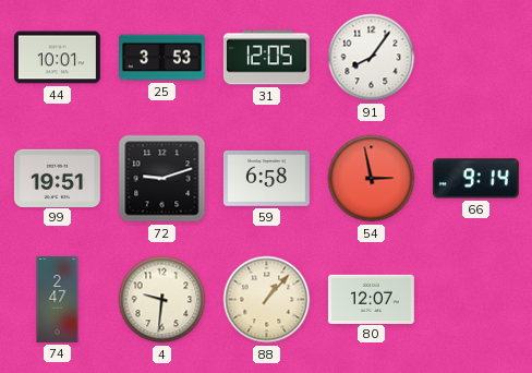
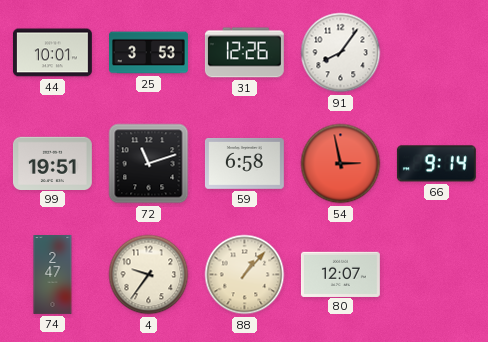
31: 12:05 -> 12:26
72: 9:12 -> 11:12
4: 9:31 -> 9:36
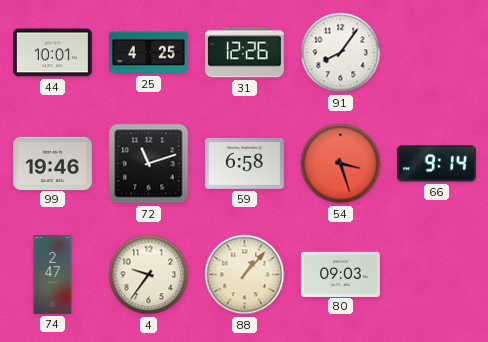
25: 3:53 -> 4:25
99: 19:51 -> 19:46
54: 2:58 -> 3:27
80: 12:07 -> 09:03
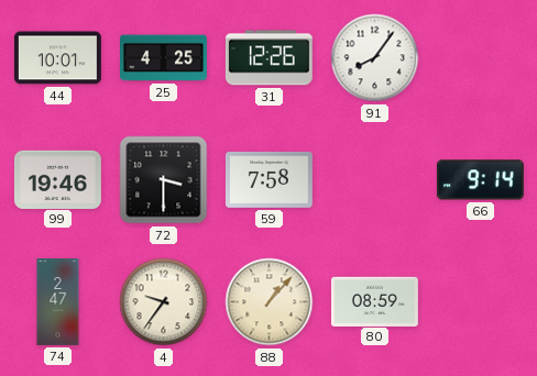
72: 11:12 -> 3:30
59: 6:58 -> 7:58
54: 3:27 -> none
80: 09:03 -> 08:59
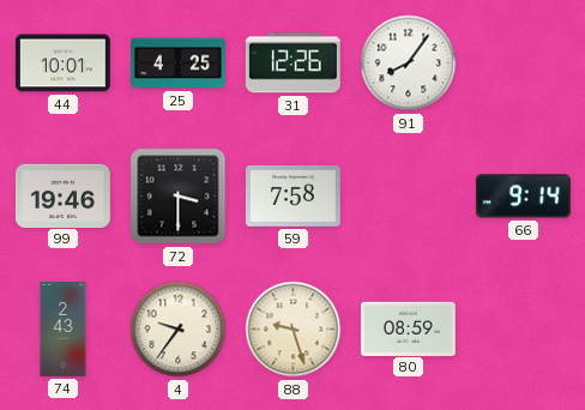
74: 2:47 -> 2:43
88: 1:07 -> 9:27
